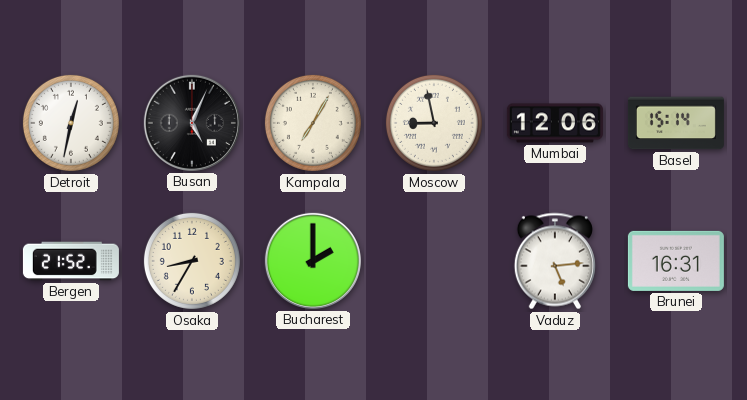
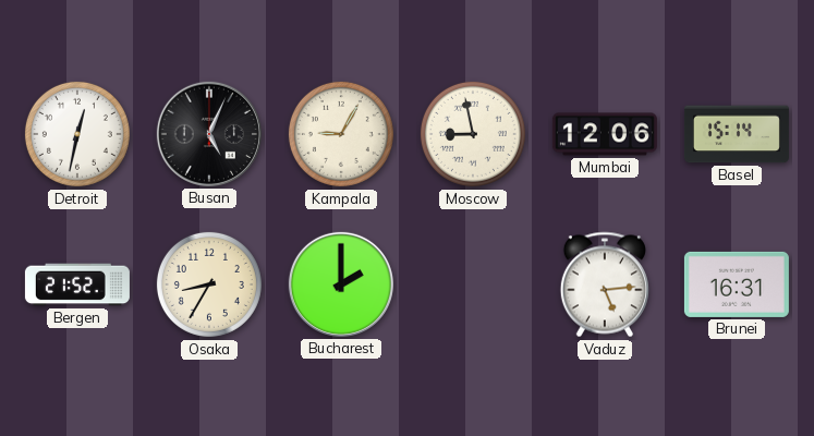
Kampala: 7:05 -> 9:05
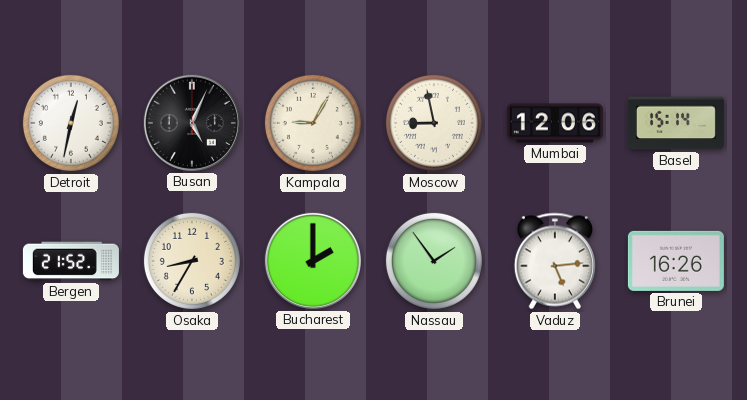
Nassau: none -> 1:54
Brunei: 16:31 -> 16:26
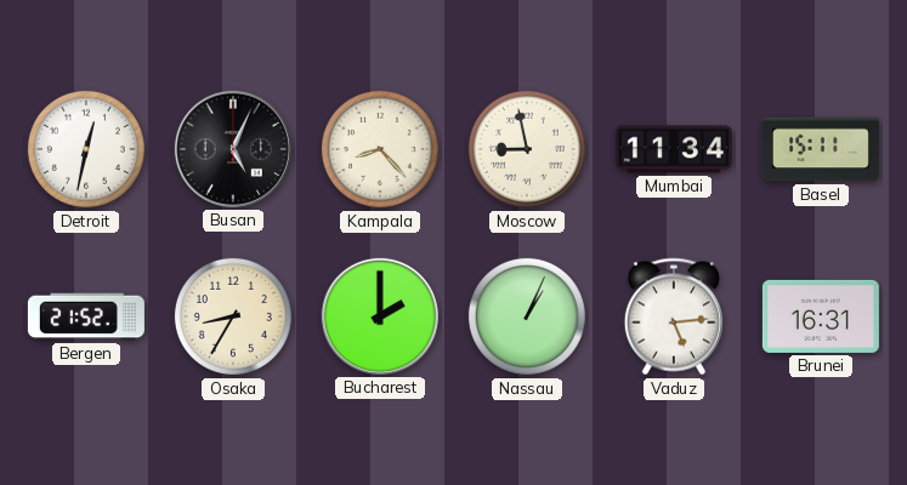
Kampala: 9:05 -> 8:23
Mumbai: 12:06 -> 11:34
Basel: 15:14 -> 15:11
Nassau: 1:54 -> 1:04
Brunei: 16:26 -> 16:31
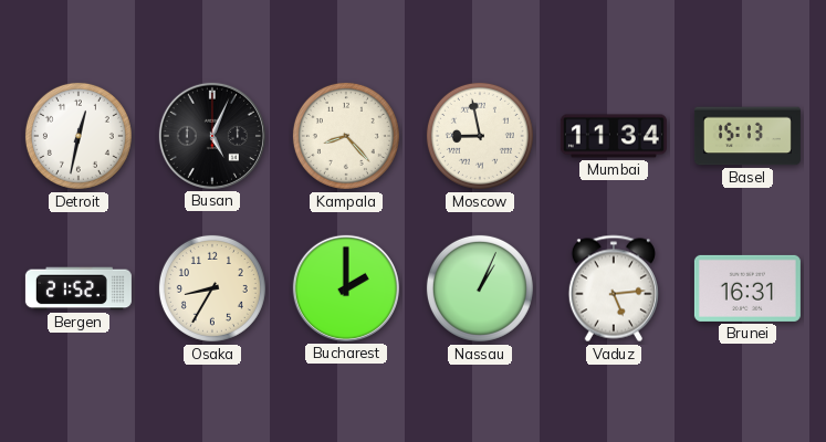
Basel: 15:11 -> 15:13
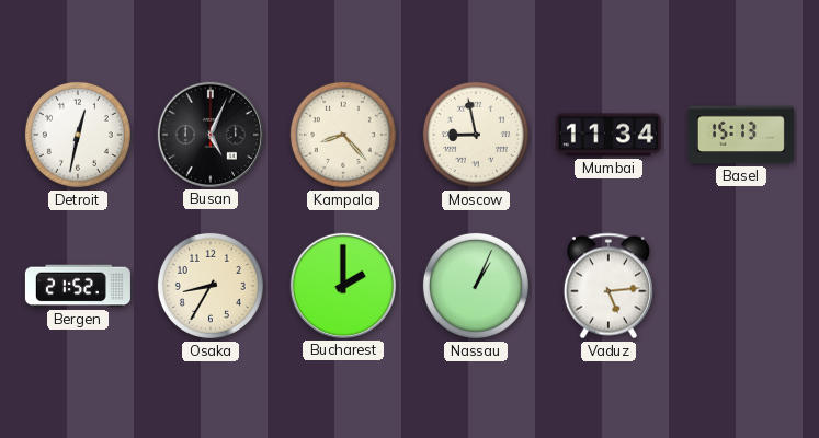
Brunei: 16:31 -> none
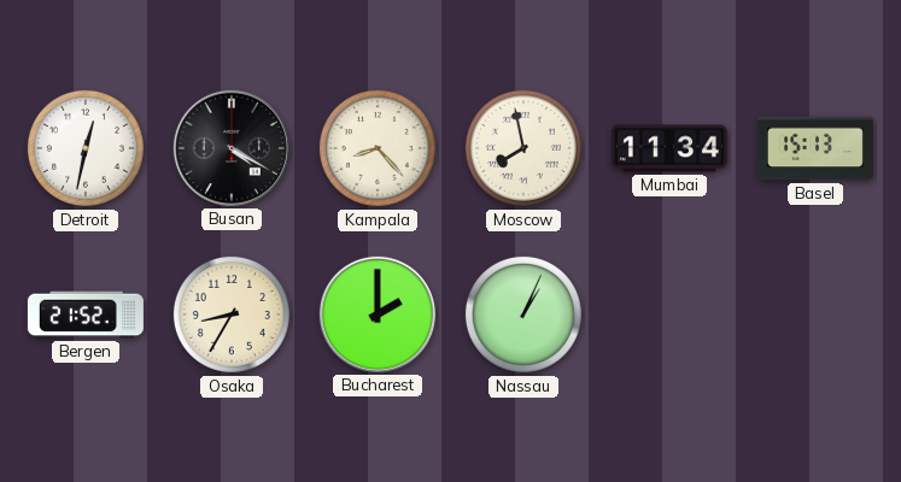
Busan: 5:04 -> 4:20
Moscow: 8:58 -> 7:58
Vaduz: 5:14 -> none
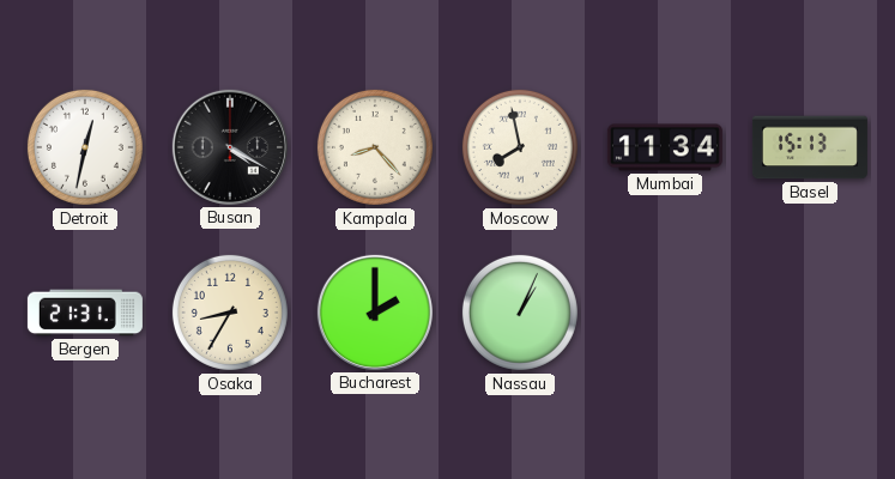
Bergen: 21:52 -> 21:31
